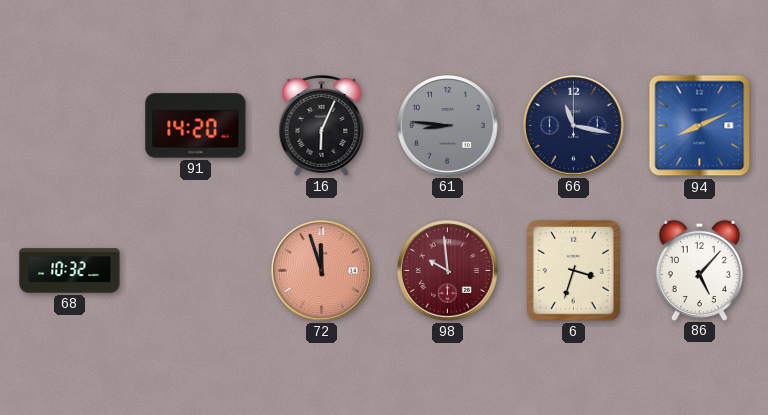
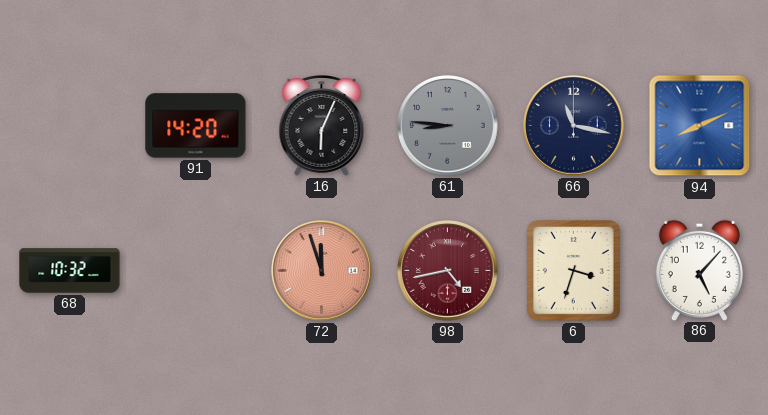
98: 9:59 -> 4:43
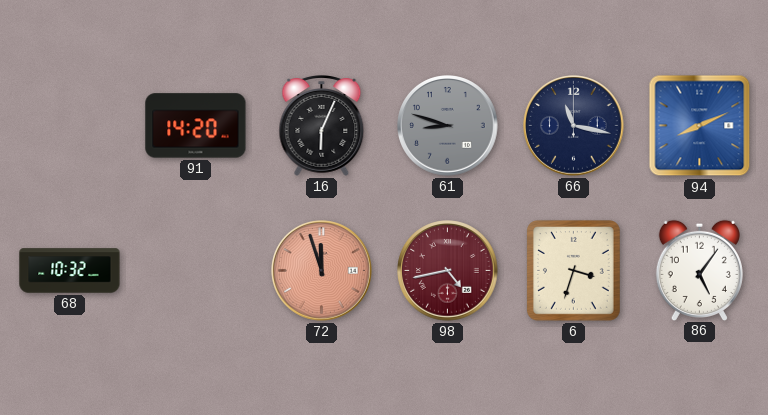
61: 8:46 -> 8:48
86: 5:07 -> 5:06
